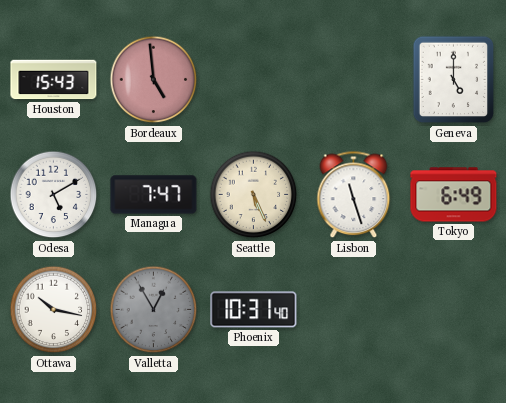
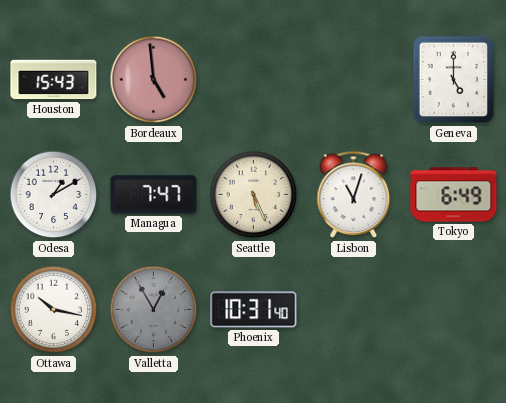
Odesa: 5:10 -> 1:10
Lisbon: 11:27 -> 11:03
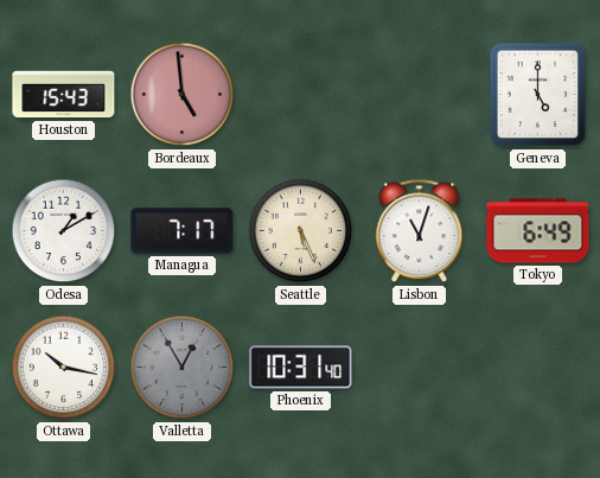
Managua: 7:47 -> 7:17
